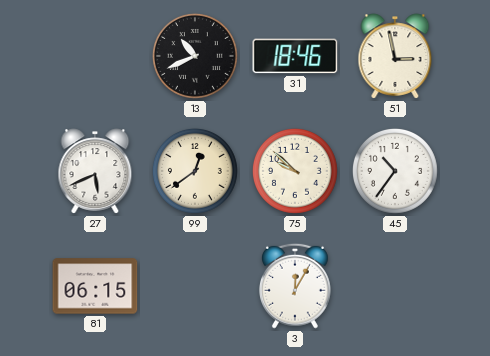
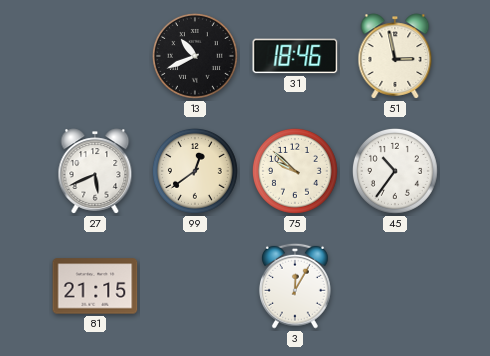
81: 06:15 -> 21:15
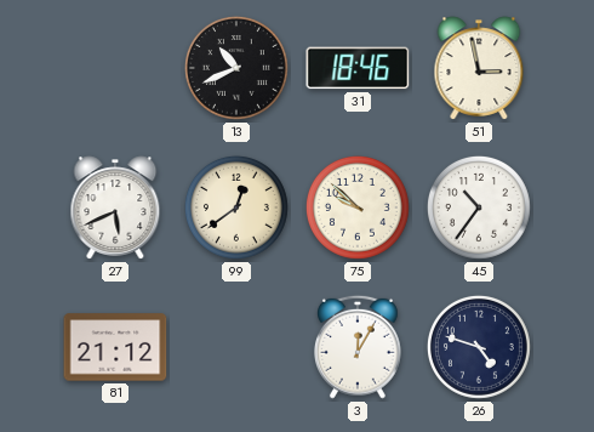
81: 21:15 -> 21:12
26: none -> 4:48
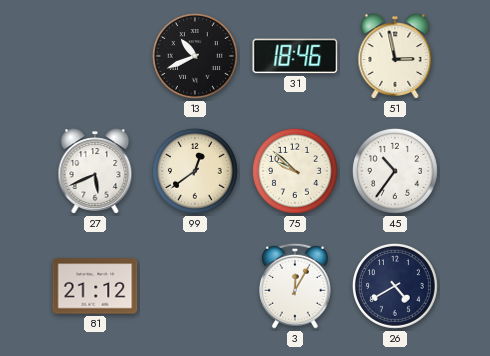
26: 4:48 -> 4:40
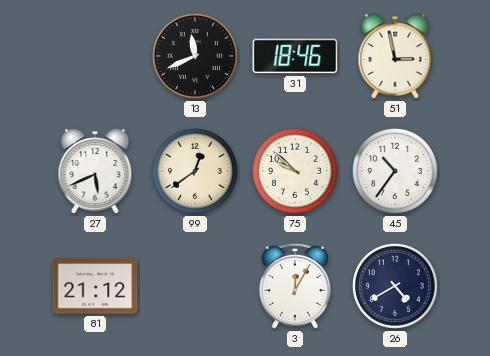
13: 10:41 -> 11:41
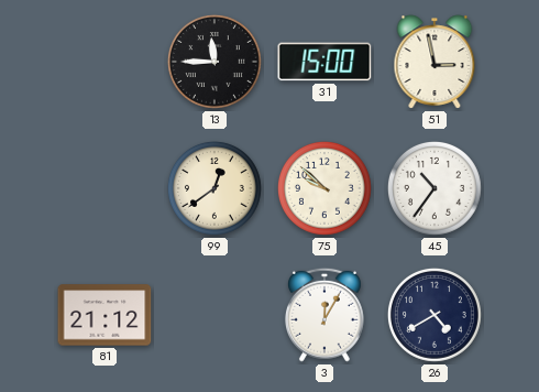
13: 11:41 -> 11:45
31: 18:46 -> 15:00
27: 5:41 -> none
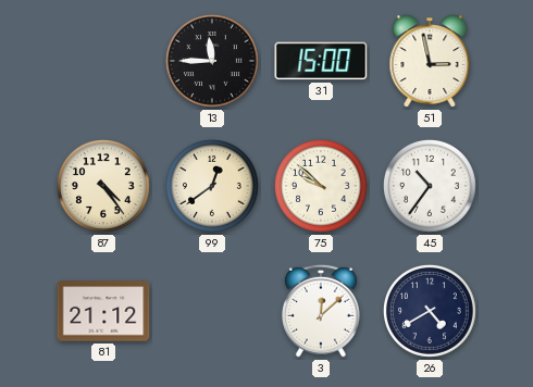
87: none -> 4:24
3: 12:05 -> 12:08
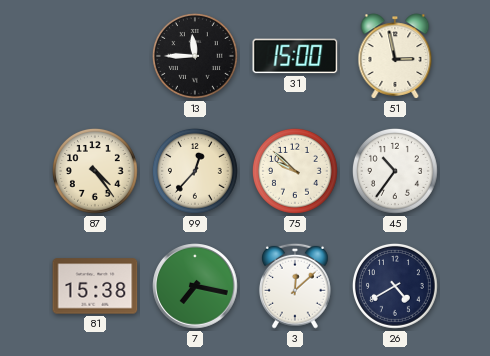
99: 12:39 -> 12:37
81: 21:12 -> 15:38
7: none -> 7:17
